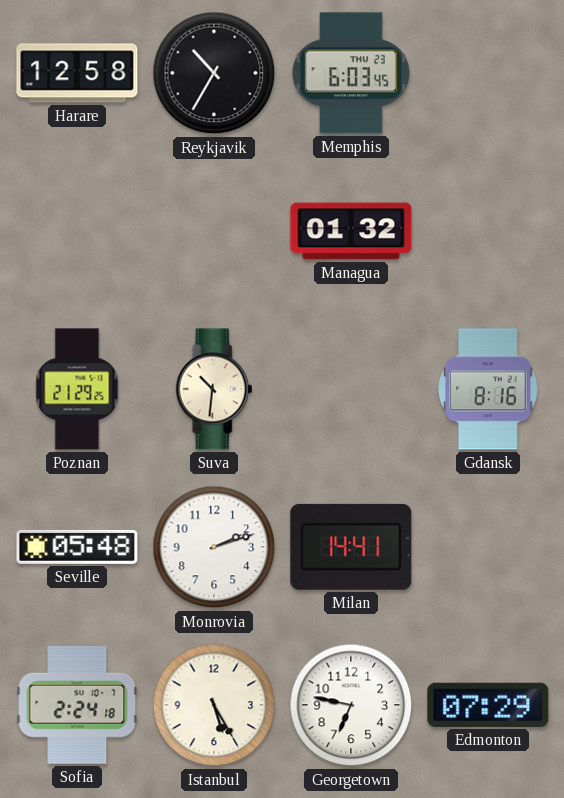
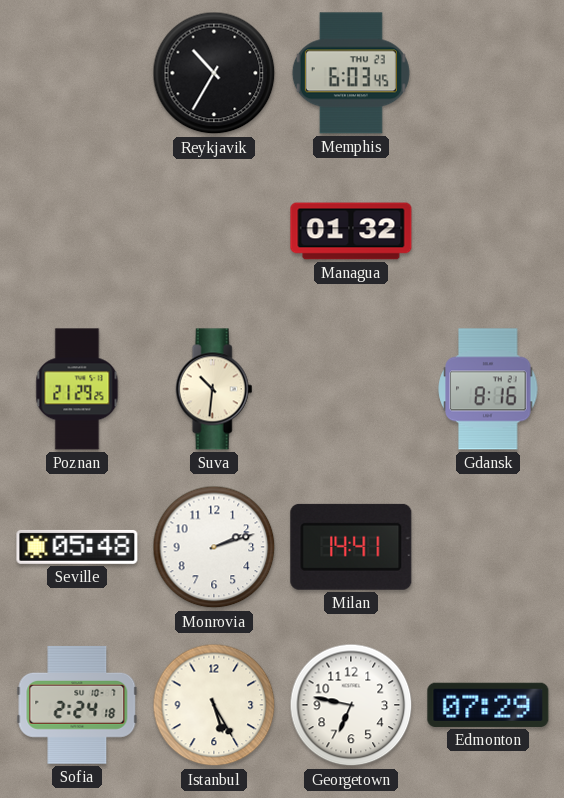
Harare: 12:58 -> none
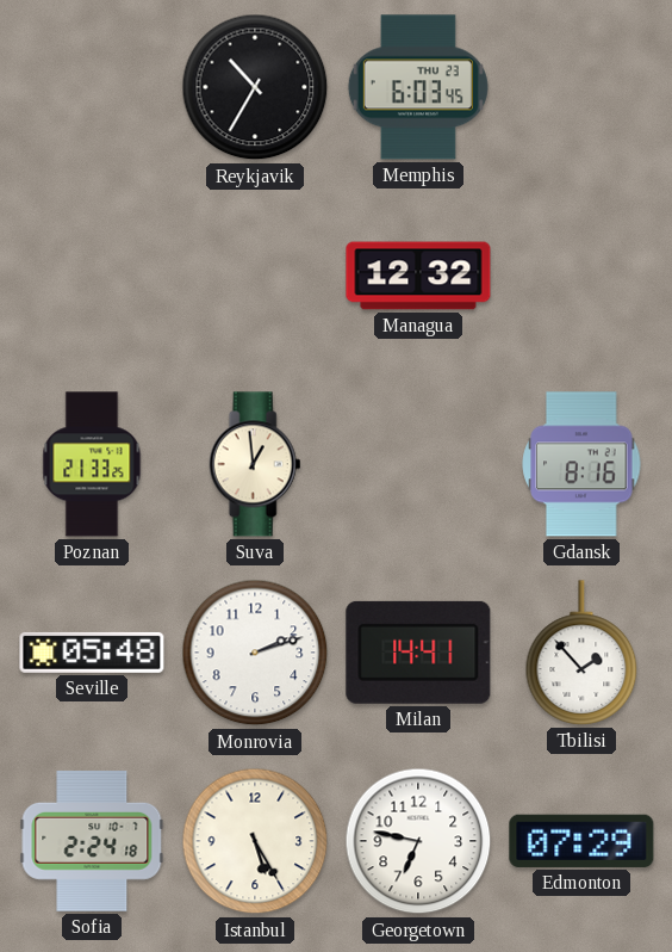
Managua: 01:32 -> 12:32
Poznan: 21:29 -> 21:33
Suva: 10:31 -> 12:59
Tbilisi: none -> 1:53
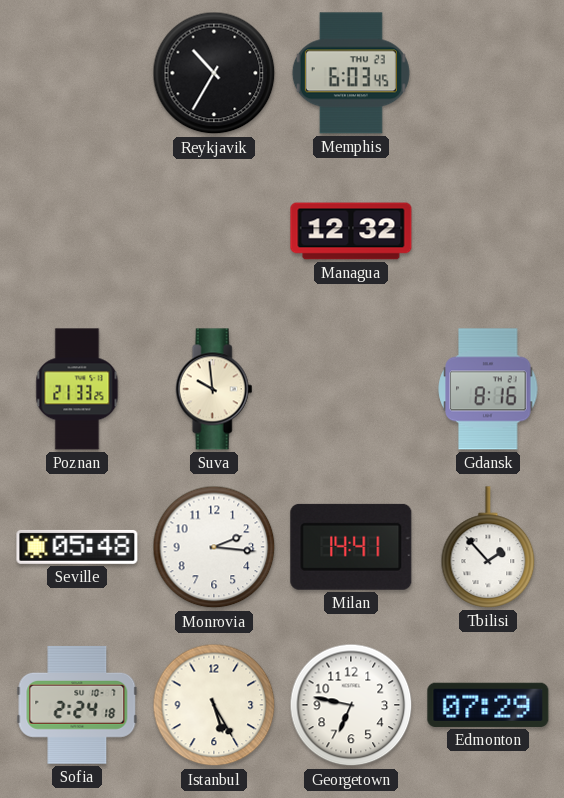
Suva: 12:59 -> 9:59
Monrovia: 2:12 -> 2:16
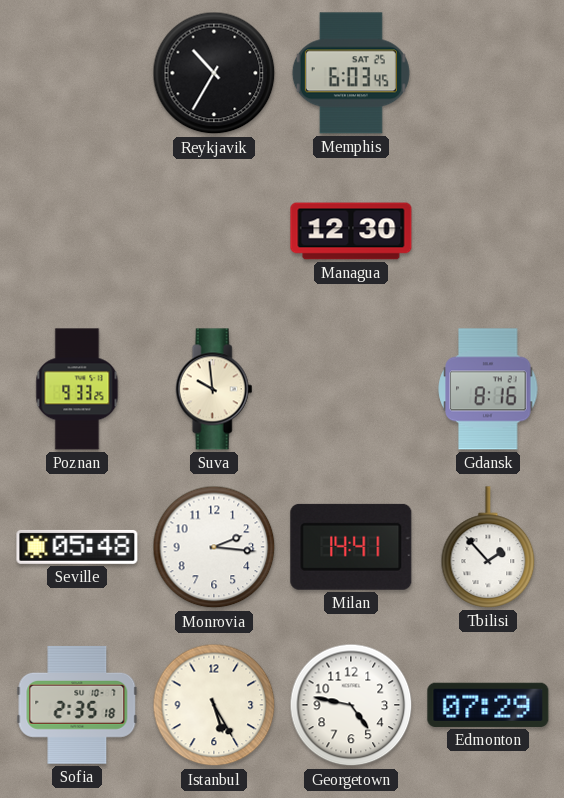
Memphis date: THU 23 -> SAT 25
Managua: 12:32 -> 12:30
Poznan: 21:33 -> 9:33
Sofia: 2:24 -> 2:35
Georgetown: 6:47 -> 4:47
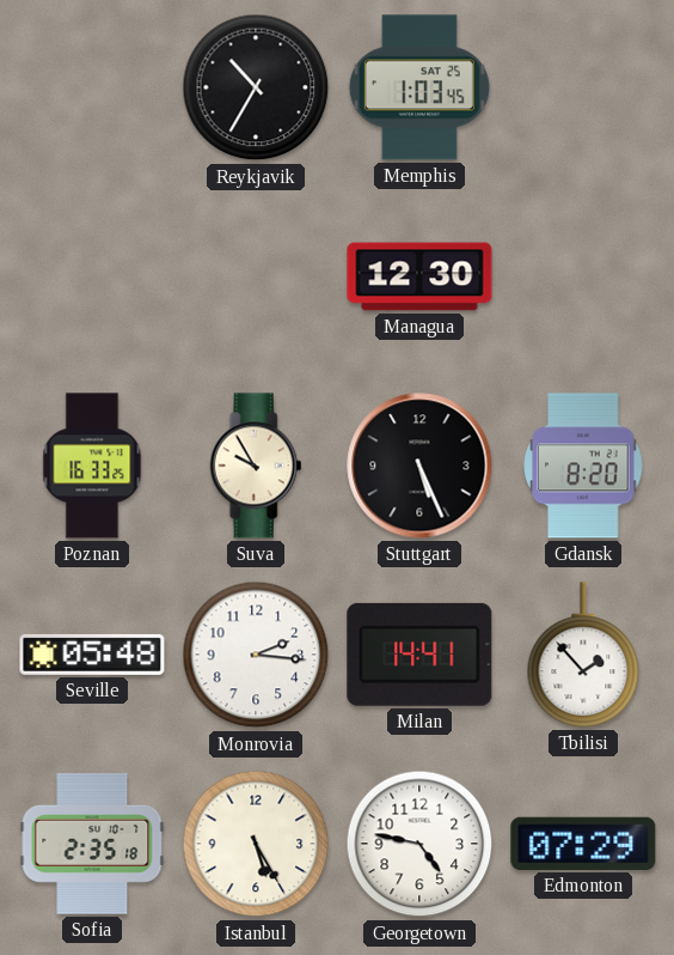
Memphis: 6:03 -> 1:03
Poznan: 9:33 -> 16:33
Suva: 9:59 -> 9:55
Stuttgart: none -> 5:26
Gdansk: 8:16 -> 8:20
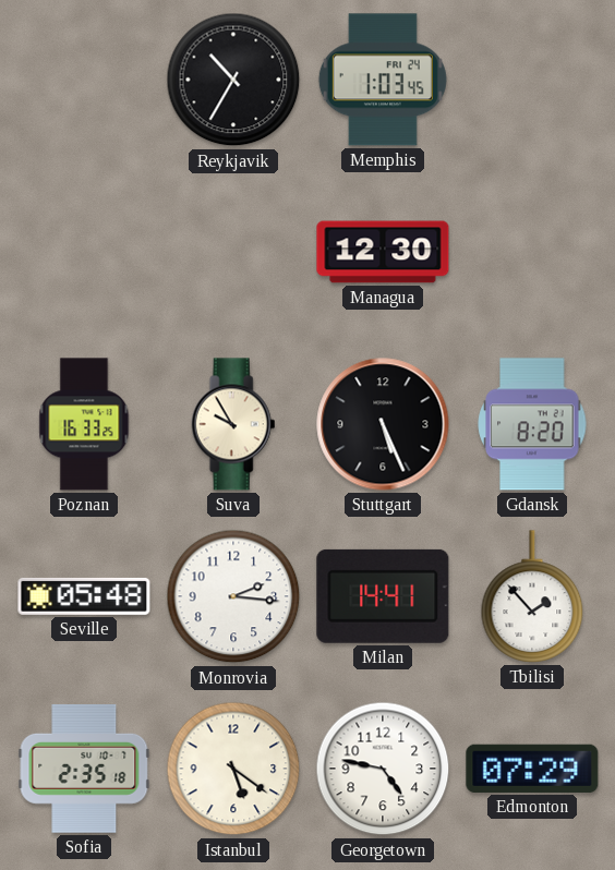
Memphis date: SAT 25 -> FRI 24
Istanbul: 5:25 -> 5:21
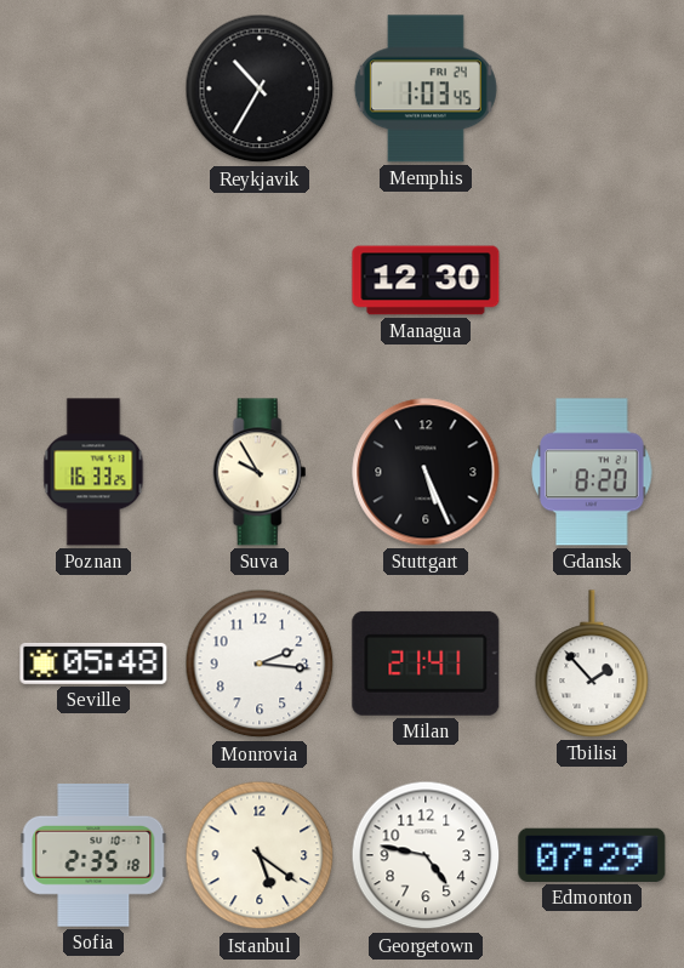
Milan: 14:41 -> 21:41
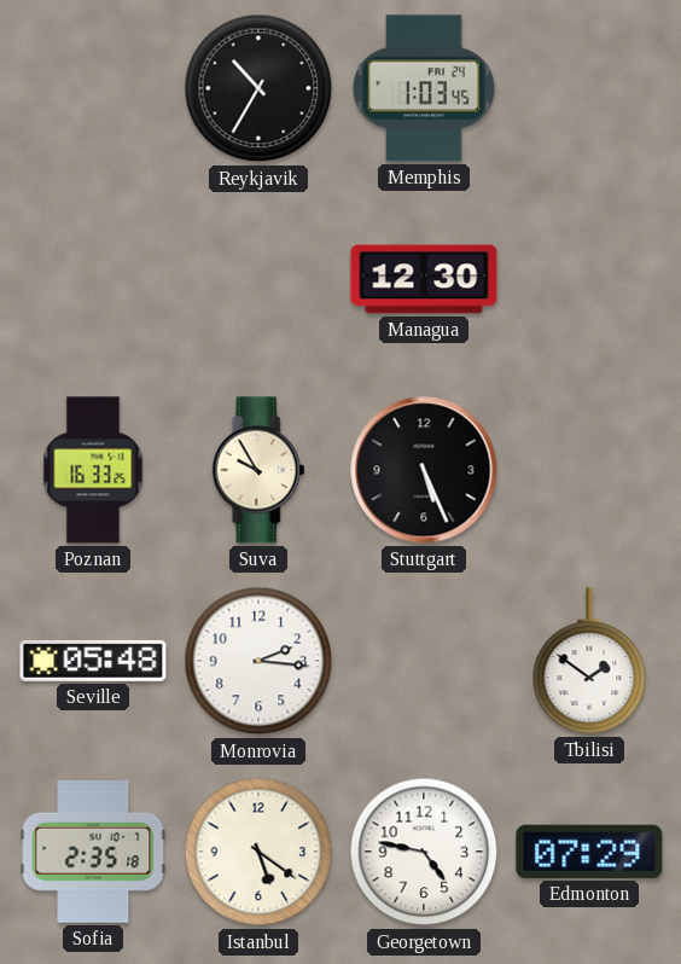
Gdansk: 8:20 -> none
Milan: 21:41 -> none
Tbilisi: 1:53 -> 1:51
